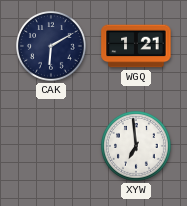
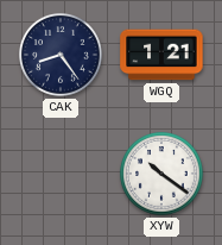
CAK: 6:10 -> 8:24
XYW: 6:59 -> 10:21
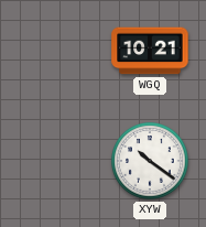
CAK: 8:24 -> none
WGQ: 1:21 -> 10:21
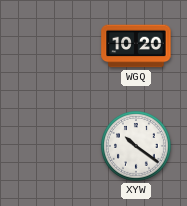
WGQ: 10:21 -> 10:20
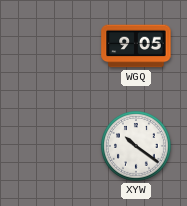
WGQ: 10:20 -> 9:05
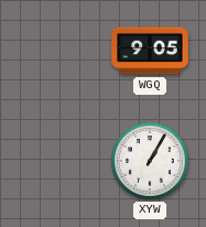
XYW: 10:21 -> 1:05
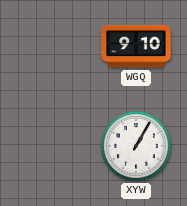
WGQ: 9:05 -> 9:10
